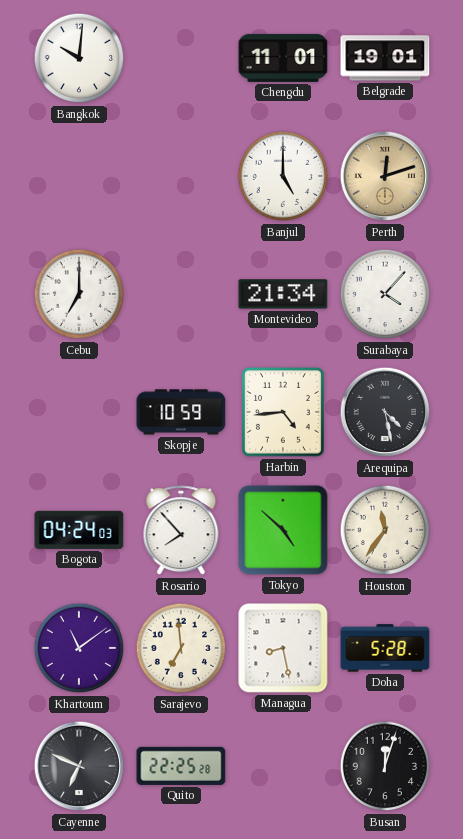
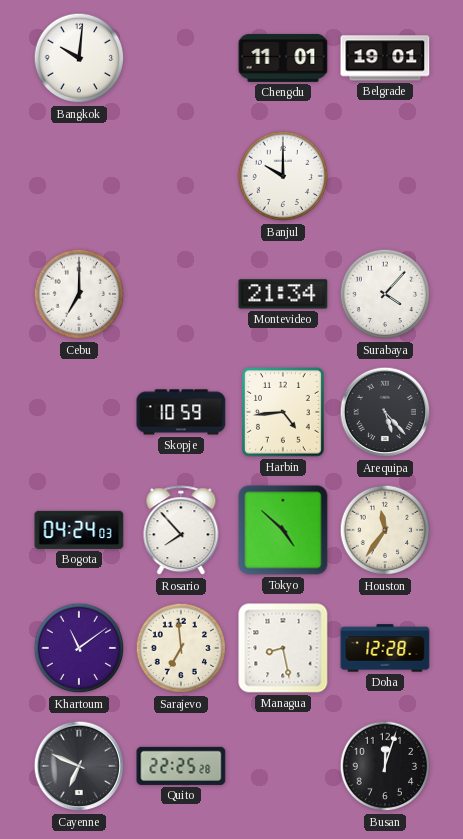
Banjul: 5:00 -> 10:00
Perth: 12:12 -> none
Arequipa: 4:28 -> 5:23
Doha: 5:28 -> 12:28
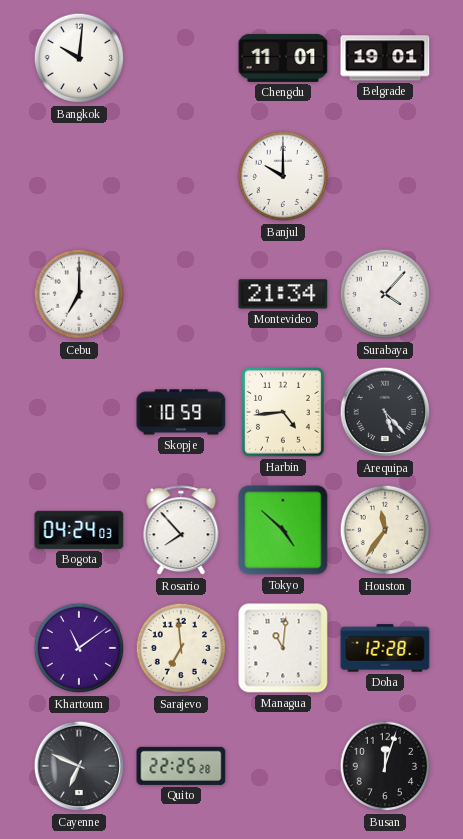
Managua: 8:28 -> 11:01
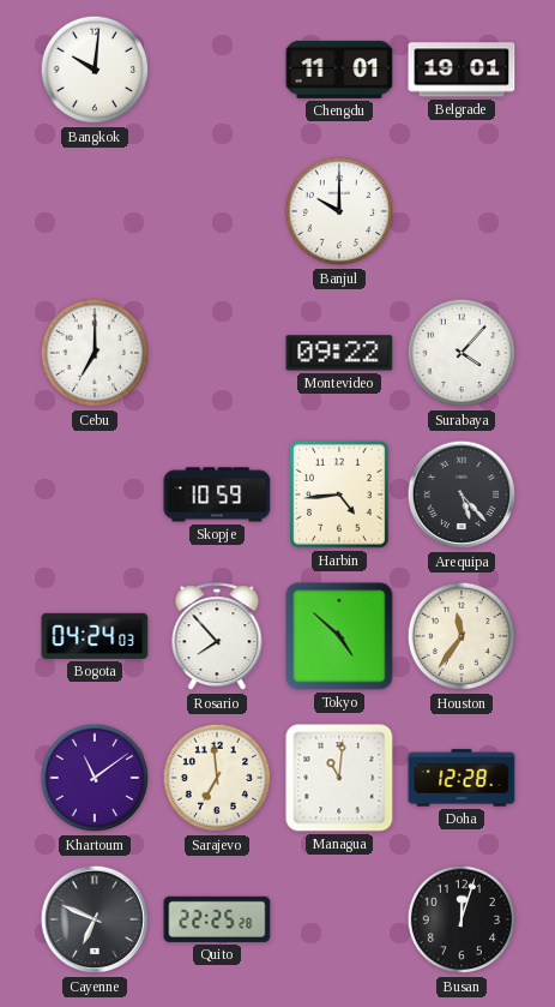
Montevideo: 21:34 -> 09:22
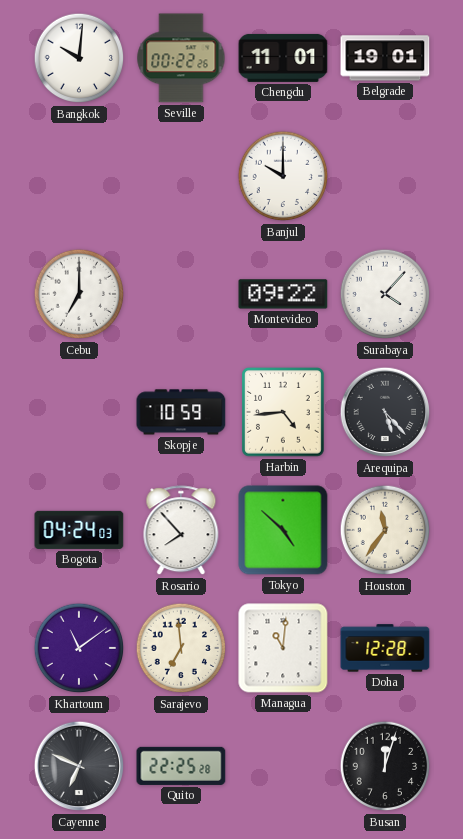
Seville: none -> 00:22
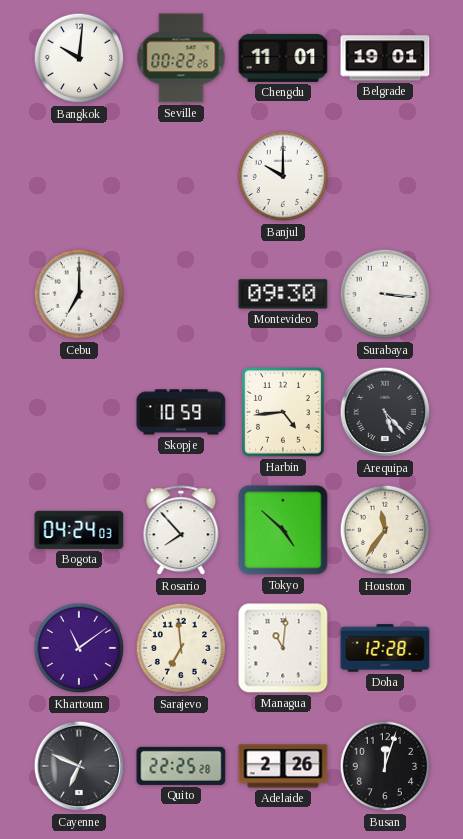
Montevideo: 09:22 -> 09:30
Surabaya: 4:07 -> 3:16
Adelaide: none -> 2:26
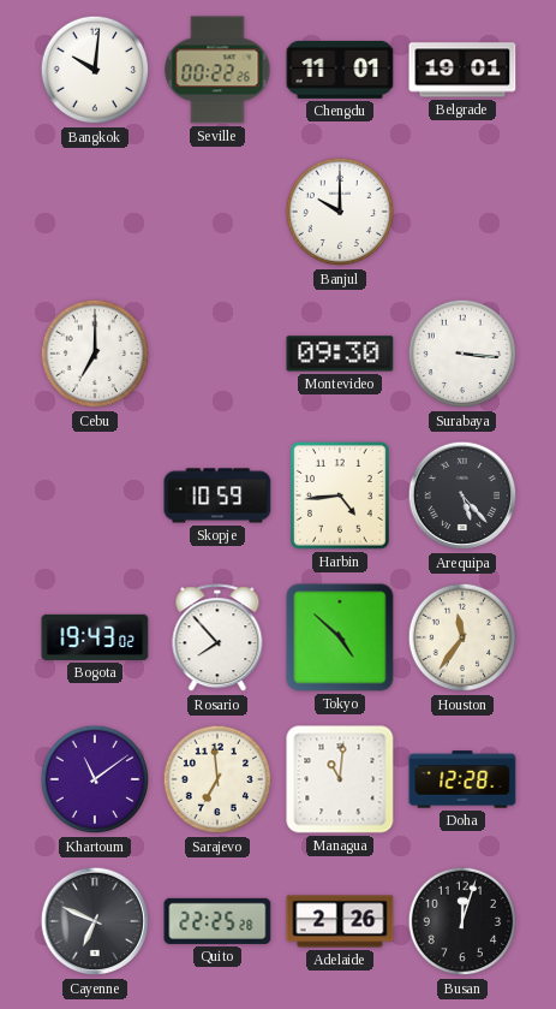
Bogota: 04:24 -> 19:43
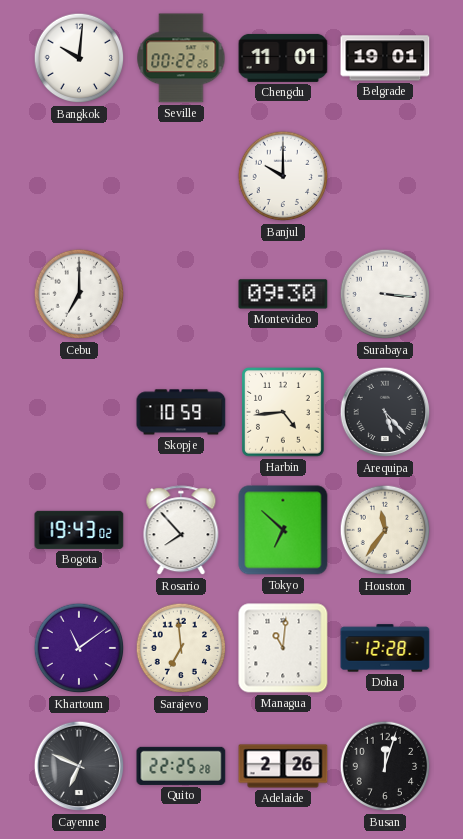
Tokyo: 4:52 -> 6:52
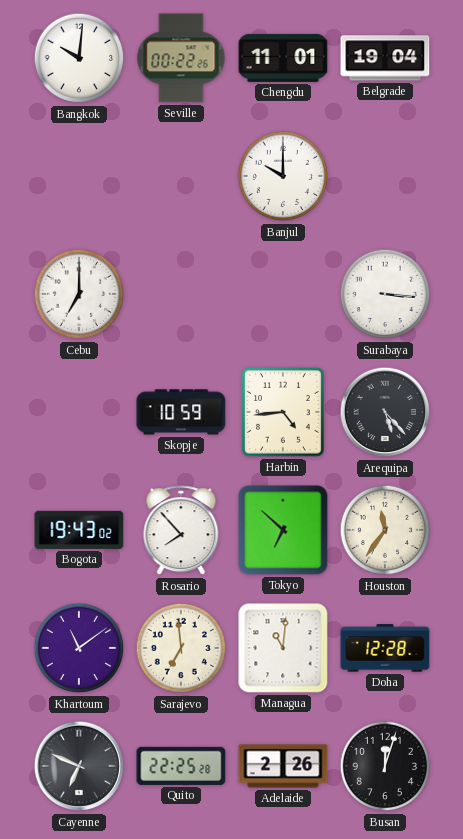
Belgrade: 19:01 -> 19:04
Montevideo: 09:30 -> none
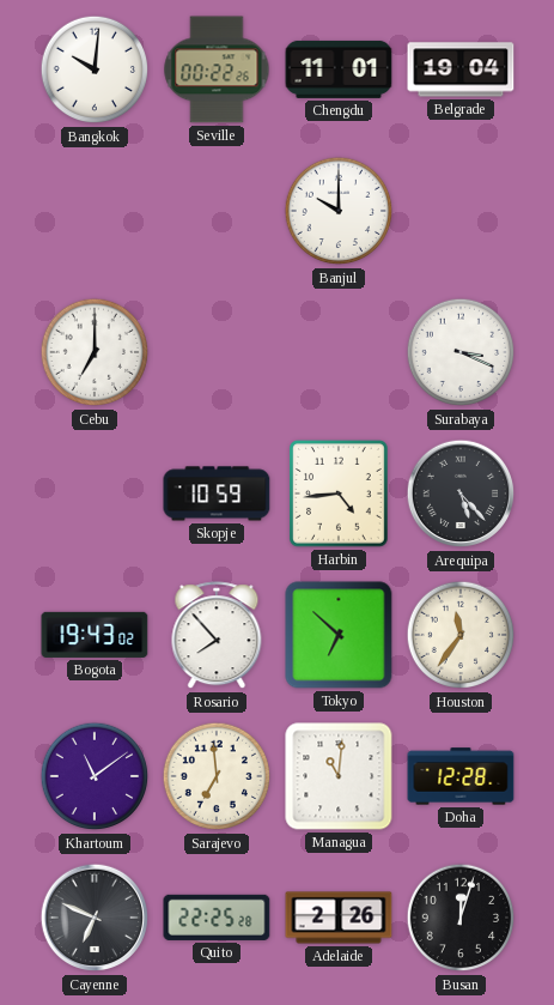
Surabaya: 3:16 -> 3:19
